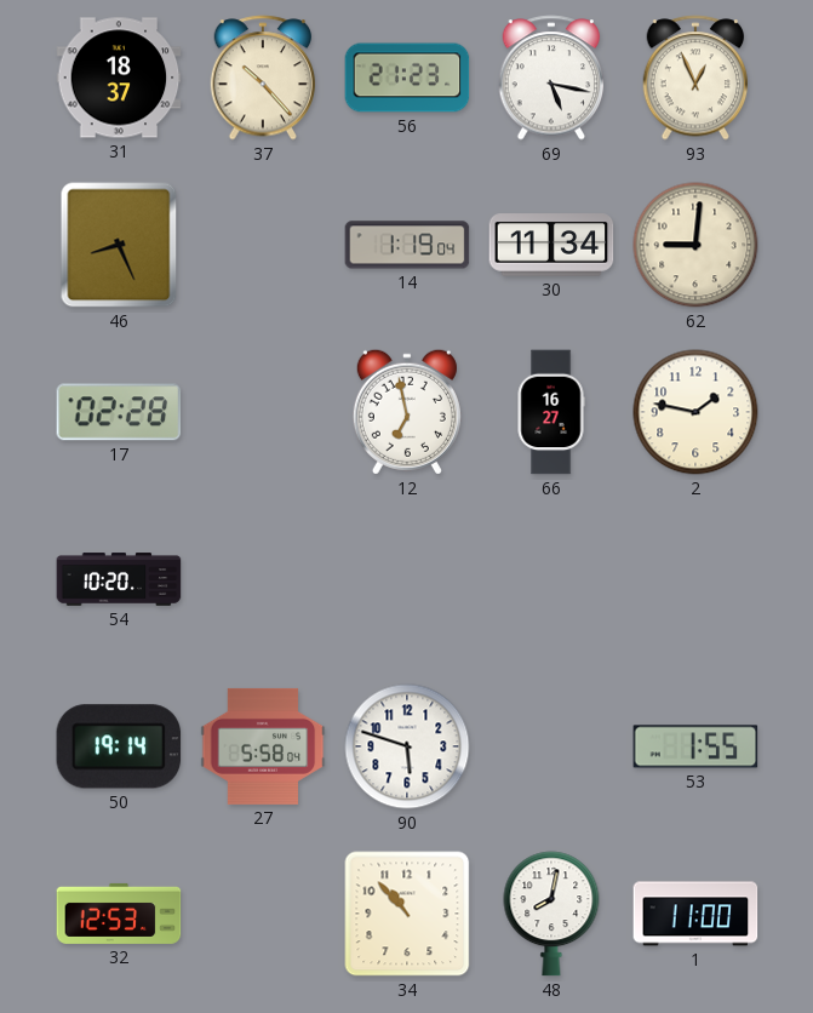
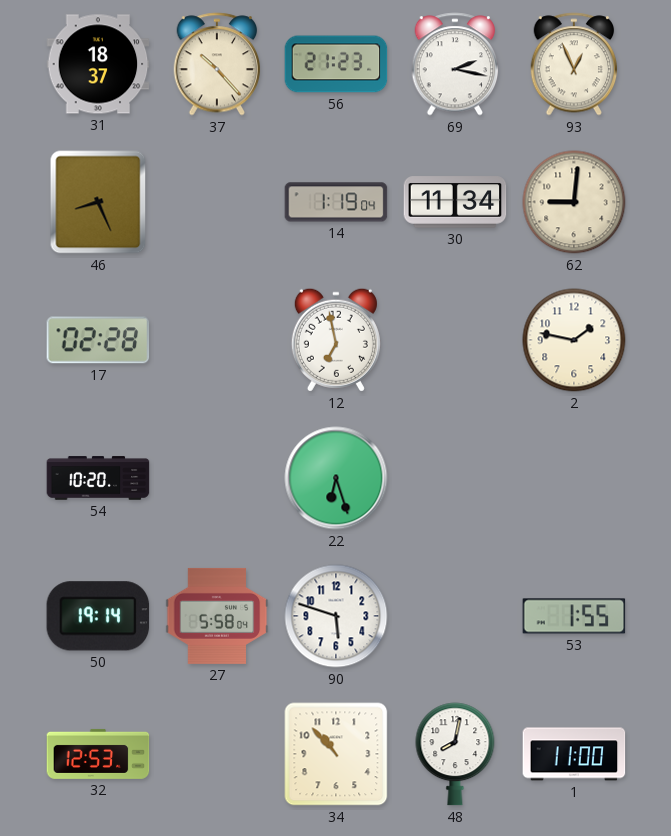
69: 5:17 -> 2:17
66: 16:27 -> none
22: none -> 6:27
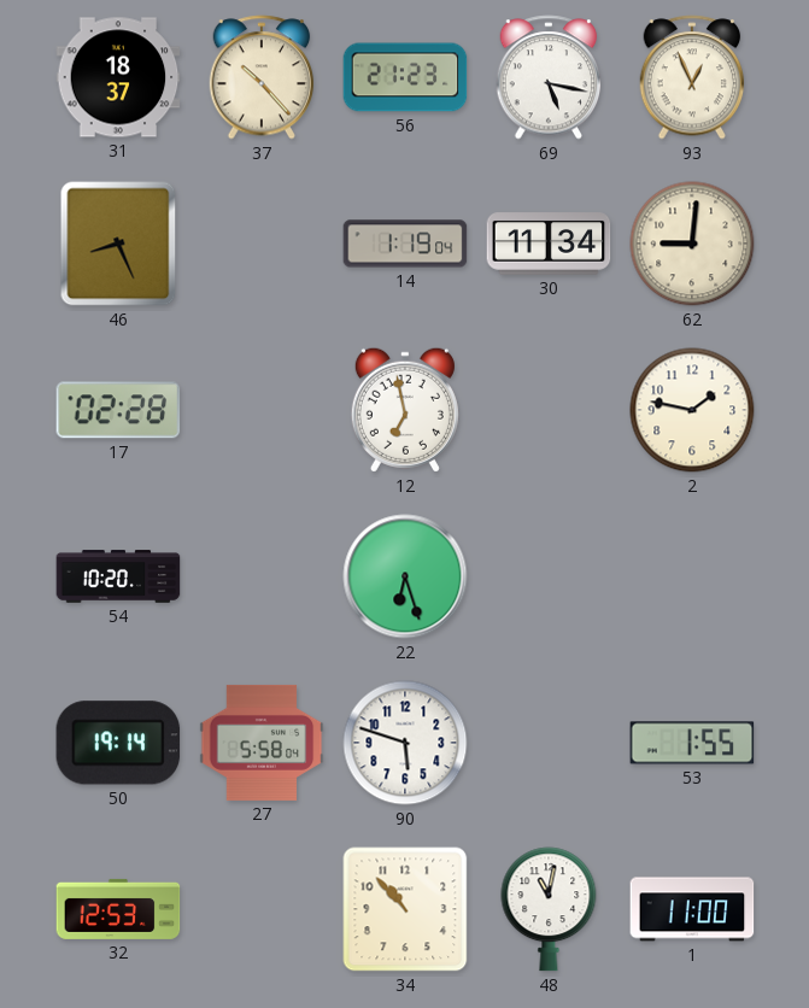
69: 2:17 -> 5:17
48: 8:02 -> 11:02
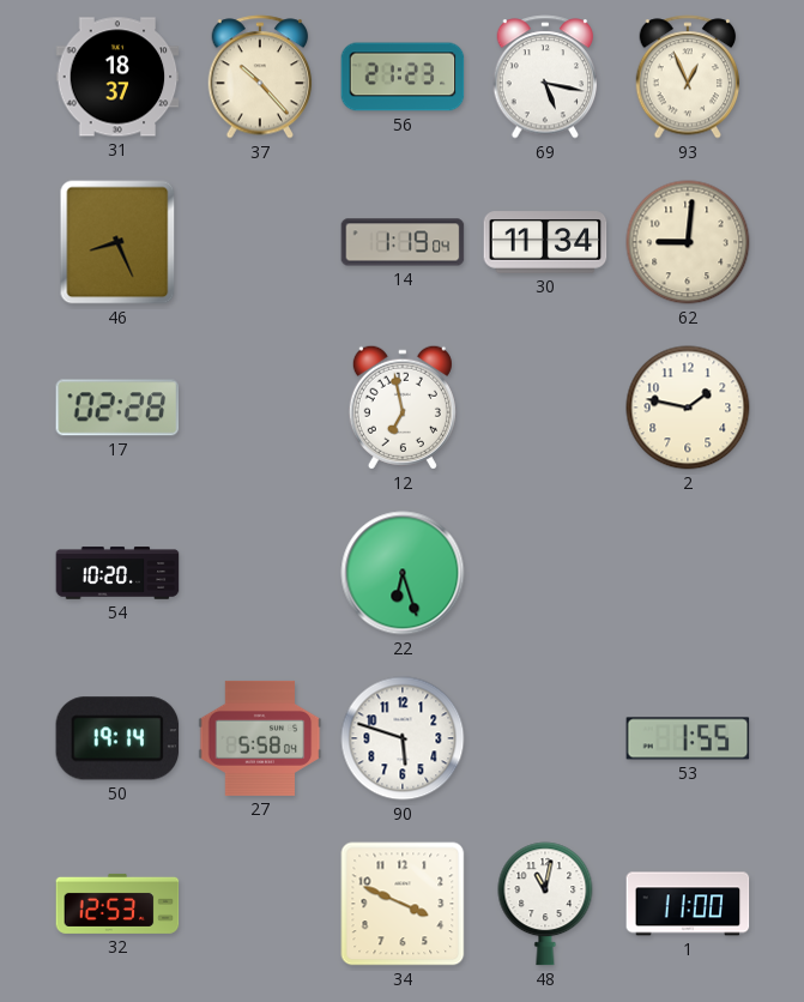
34: 10:53 -> 3:49
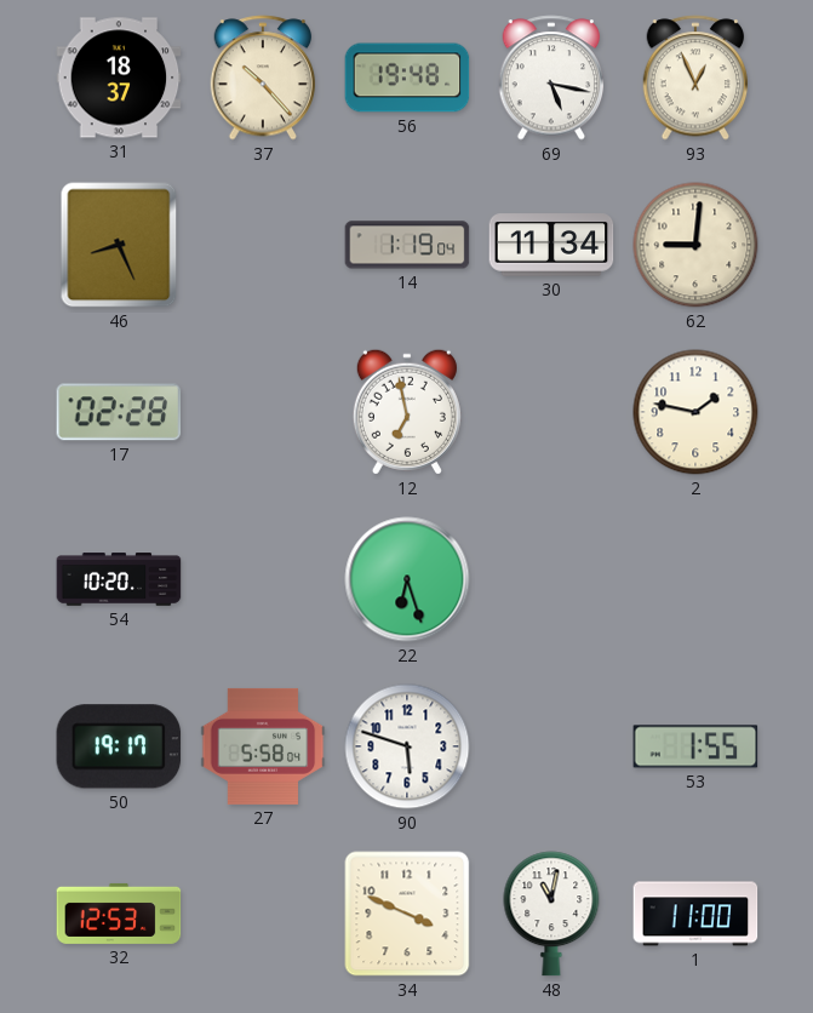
56: 21:23 -> 19:48
50: 19:14 -> 19:17
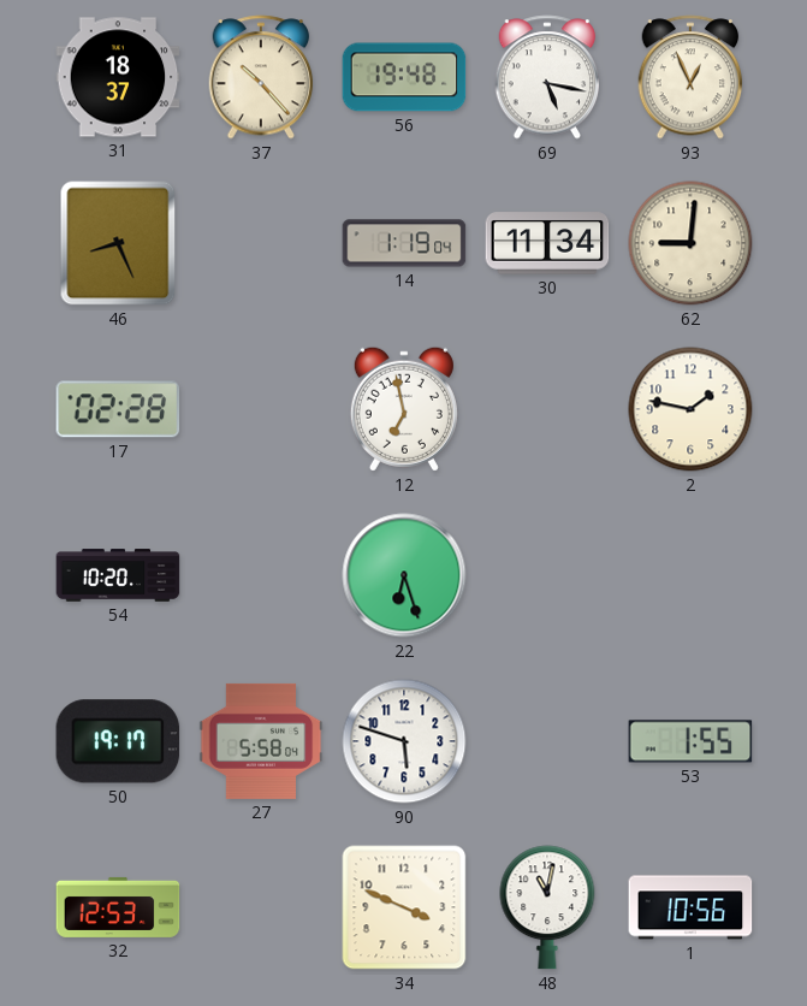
1: 11:00 -> 10:56
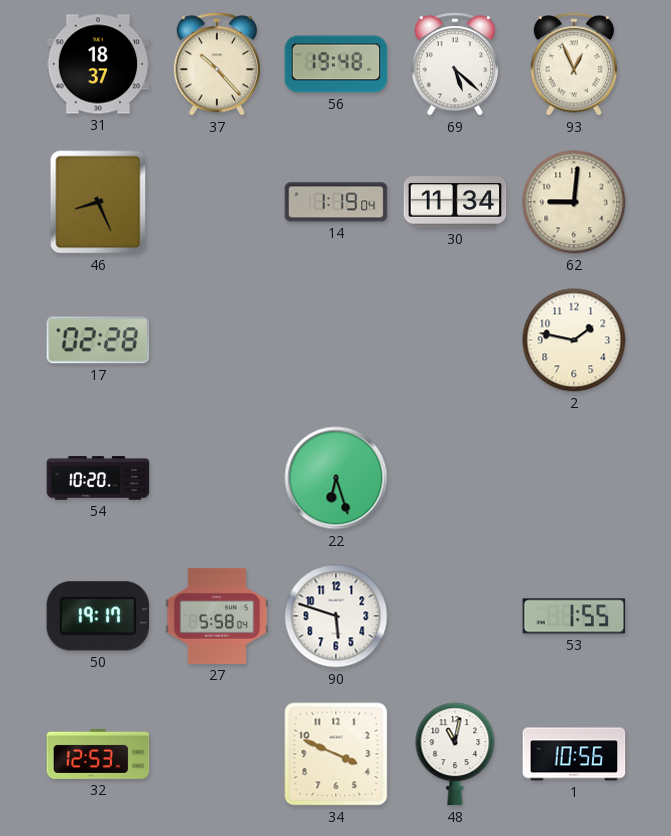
69: 5:17 -> 5:22
12: 6:58 -> none
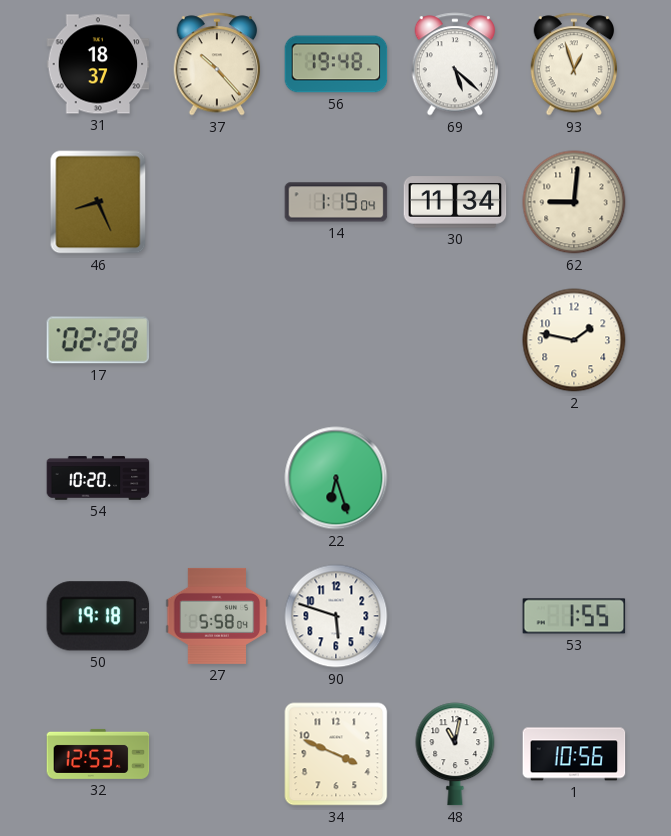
93: 12:56 -> 12:57
50: 19:17 -> 19:18
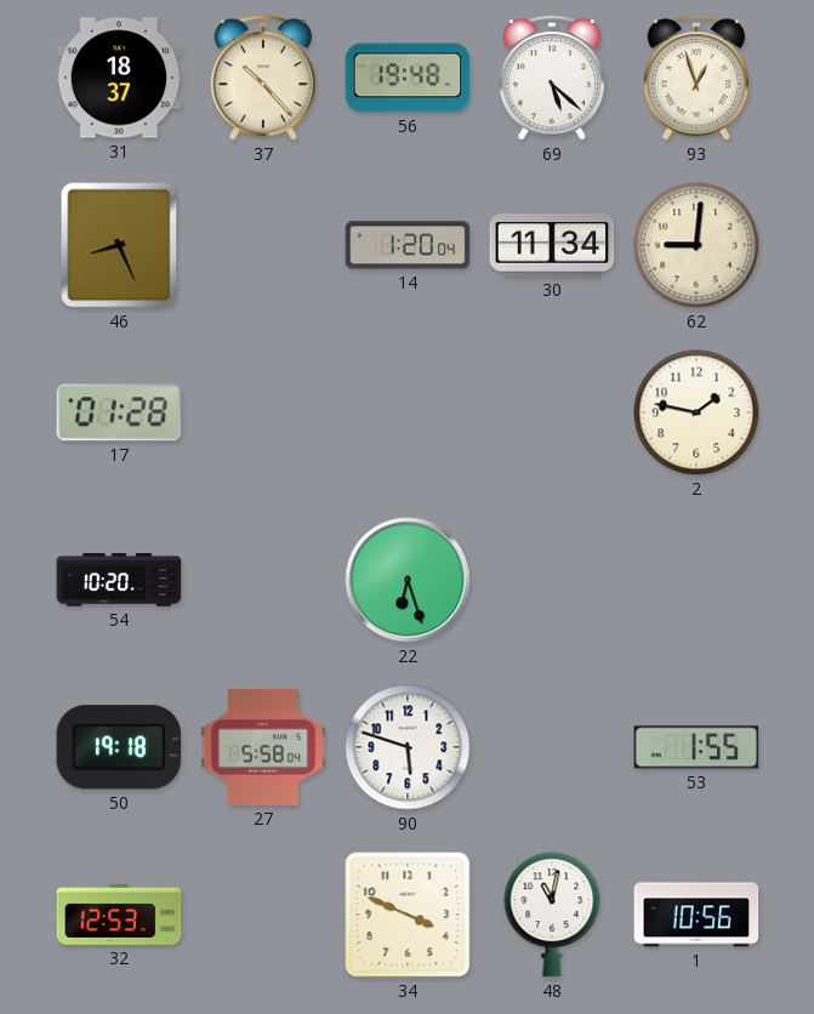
14: 1:19 -> 1:20
17: 02:28 -> 01:28
